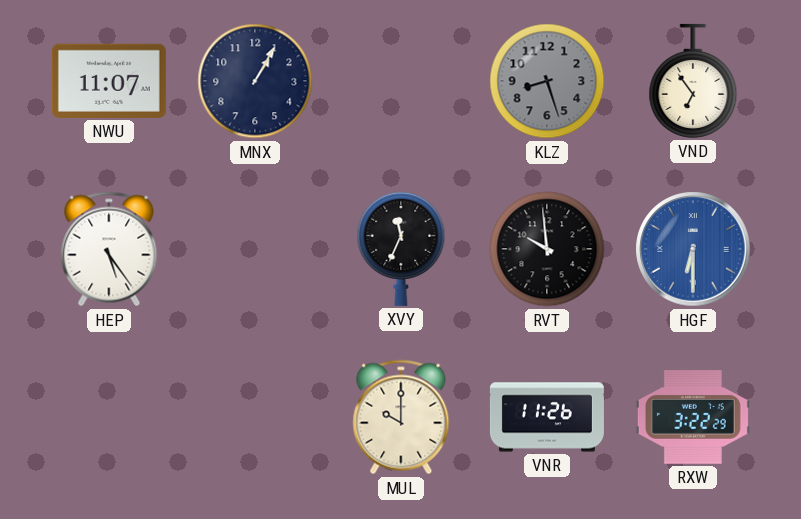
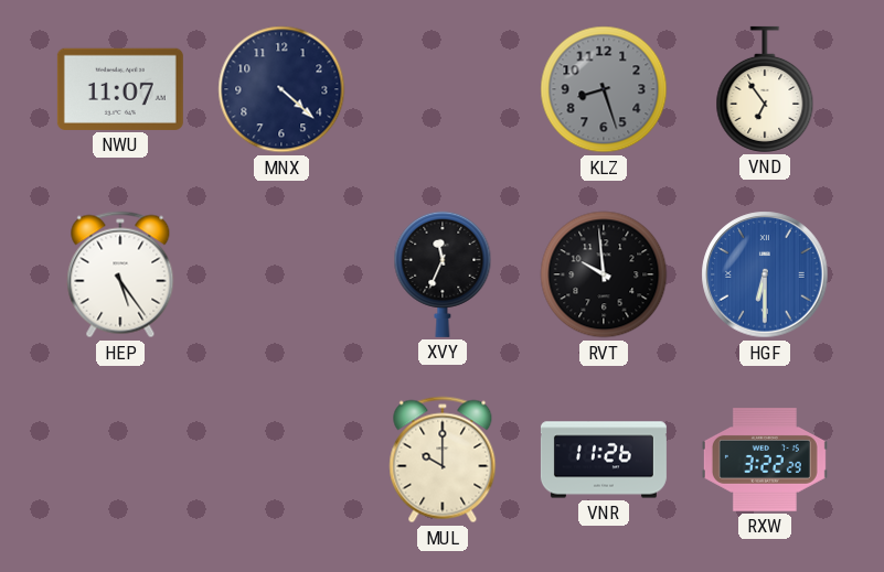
MNX: 1:05 -> 4:22
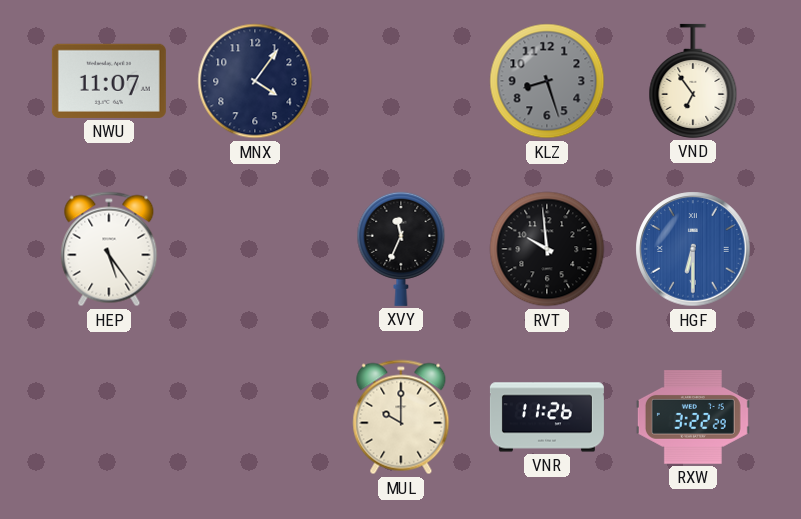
MNX: 4:22 -> 4:06
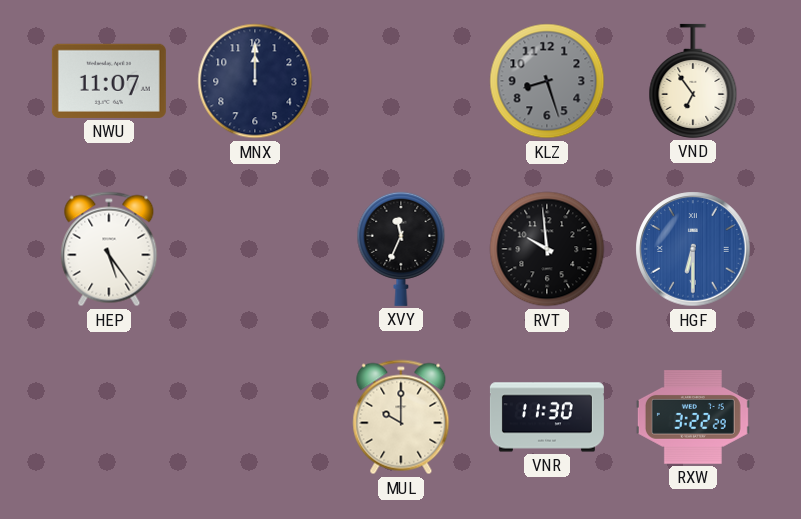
MNX: 4:06 -> 12:00
VNR: 11:26 -> 11:30
